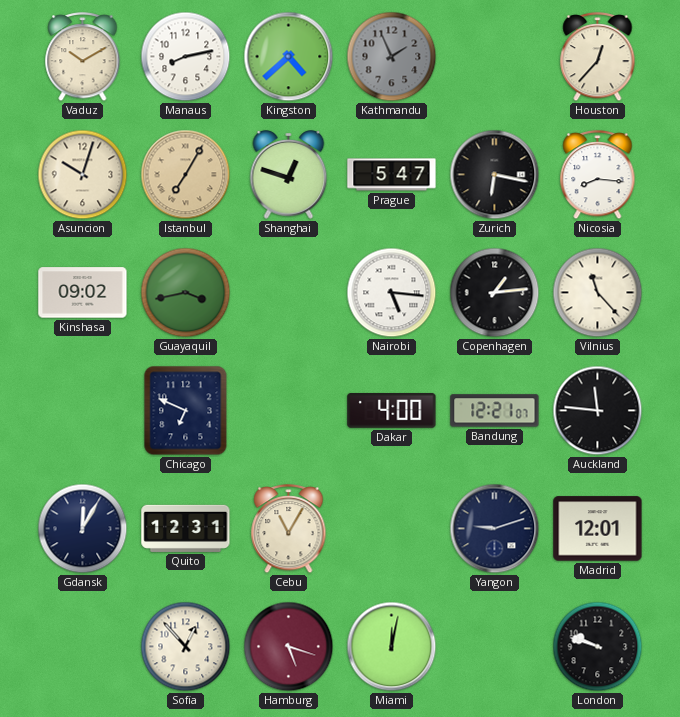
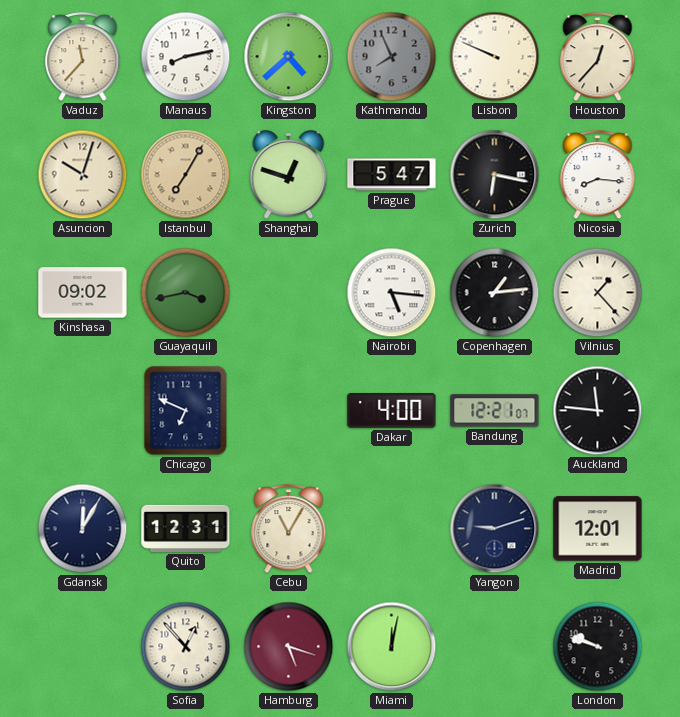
Vaduz: 10:10 -> 11:37
Kathmandu: 1:56 -> 7:56
Lisbon: none -> 9:49
Vilnius: 11:23 -> 1:23
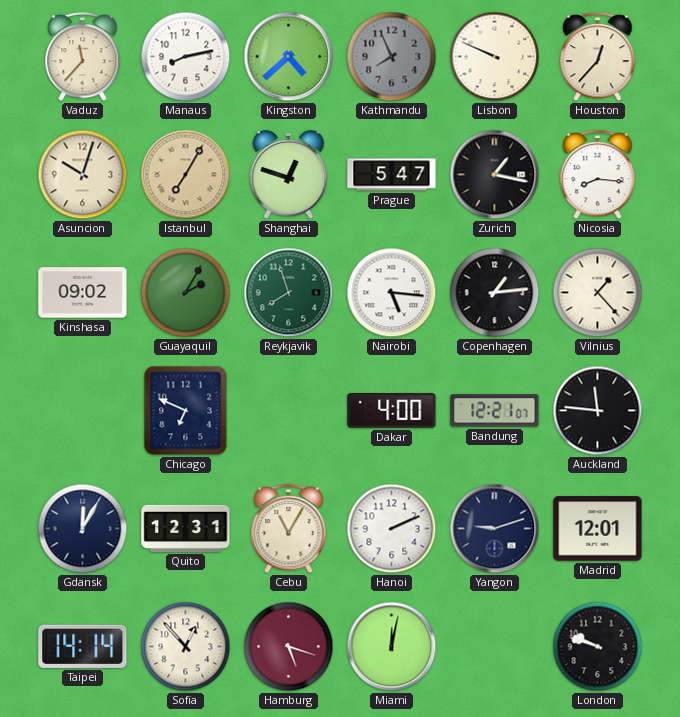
Zurich: 6:17 -> 1:17
Guayaquil: 3:43 -> 2:05
Reykjavik: none -> 7:57
Hanoi: none -> 2:11
Taipei: none -> 14:14
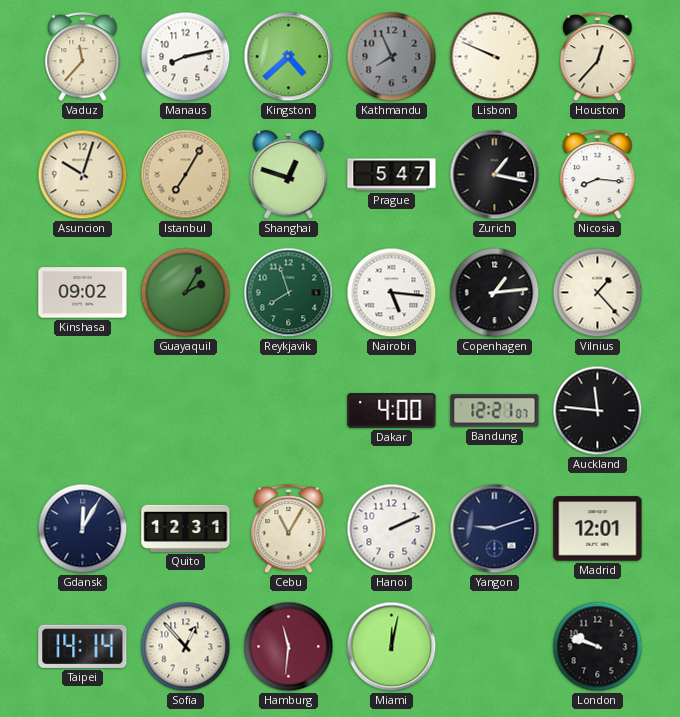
Chicago: 6:49 -> none
Hamburg: 5:18 -> 11:31
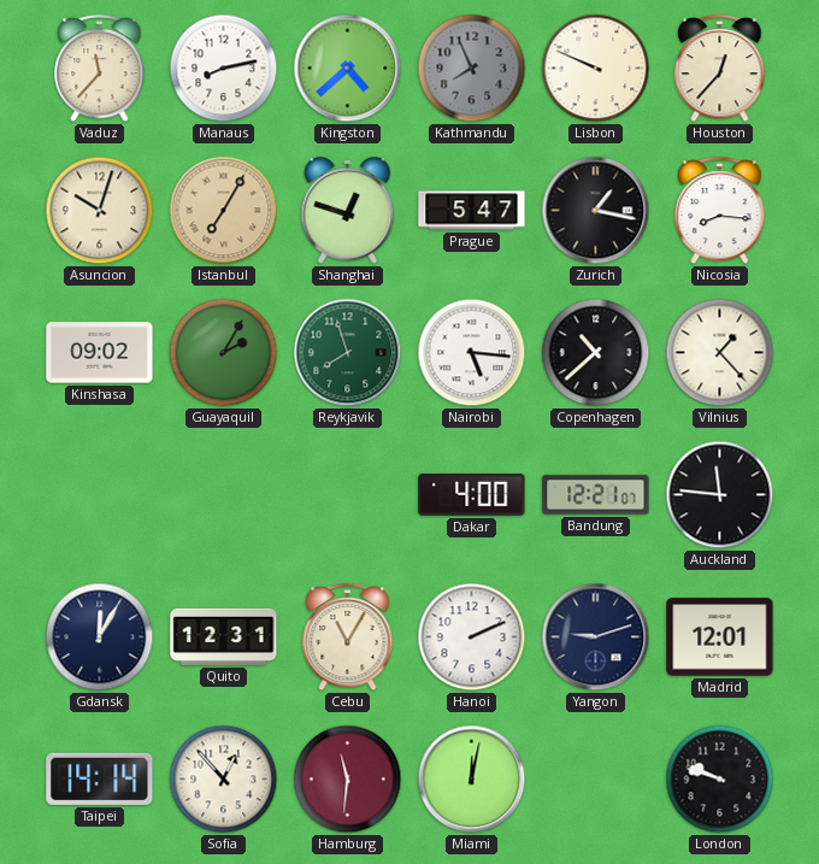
Copenhagen: 1:14 -> 10:38
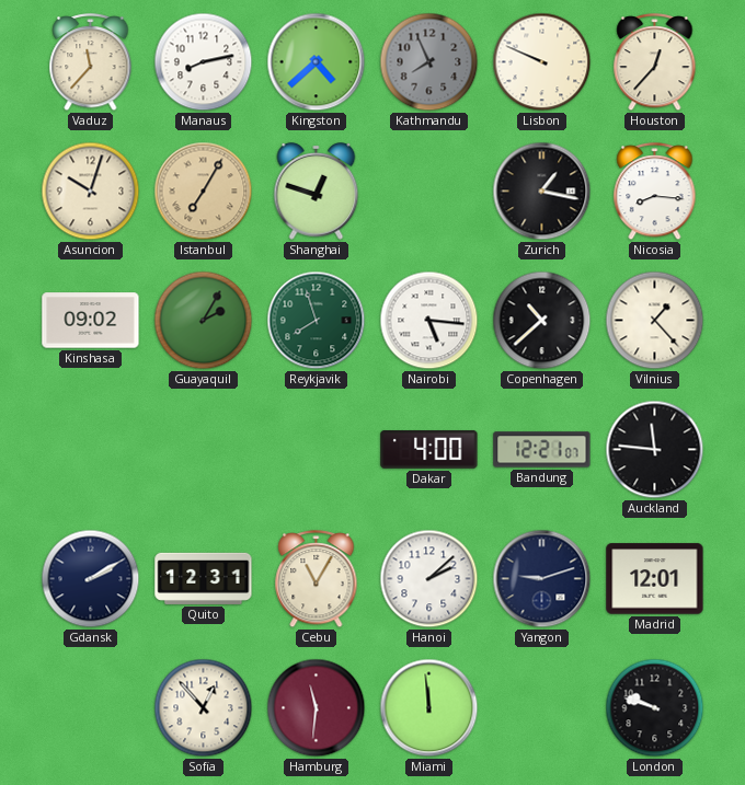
Prague: 5:47 -> none
Gdansk: 12:05 -> 2:10
Hanoi: 2:11 -> 2:08
Taipei: 14:14 -> none
Miami: 12:02 -> 11:59
